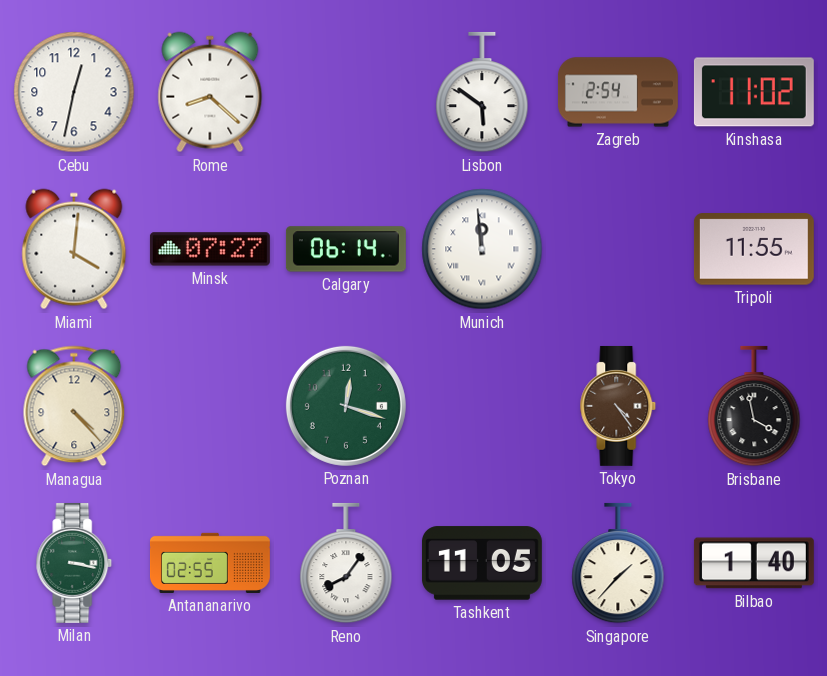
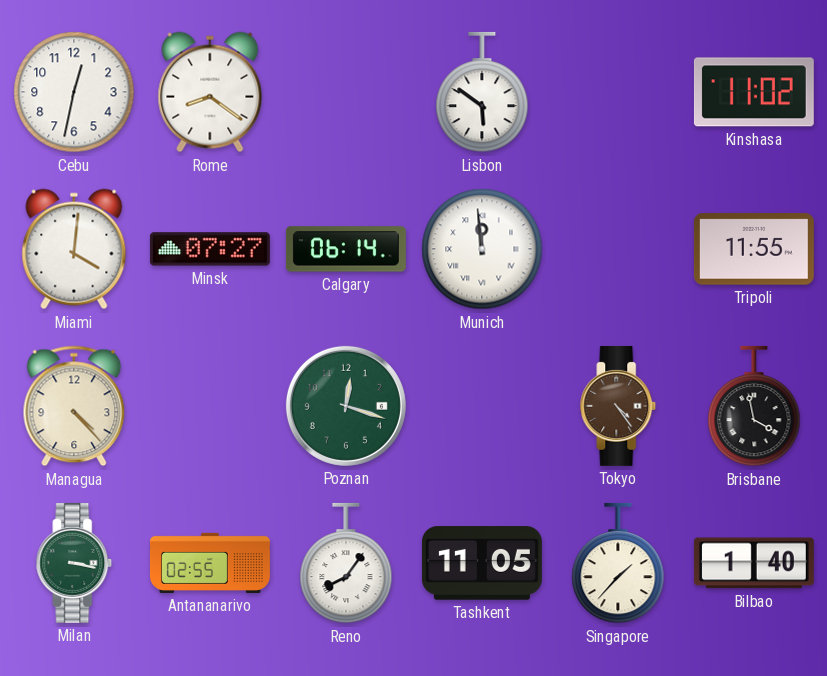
Rome: 8:22 -> 8:21
Zagreb: 2:54 -> none
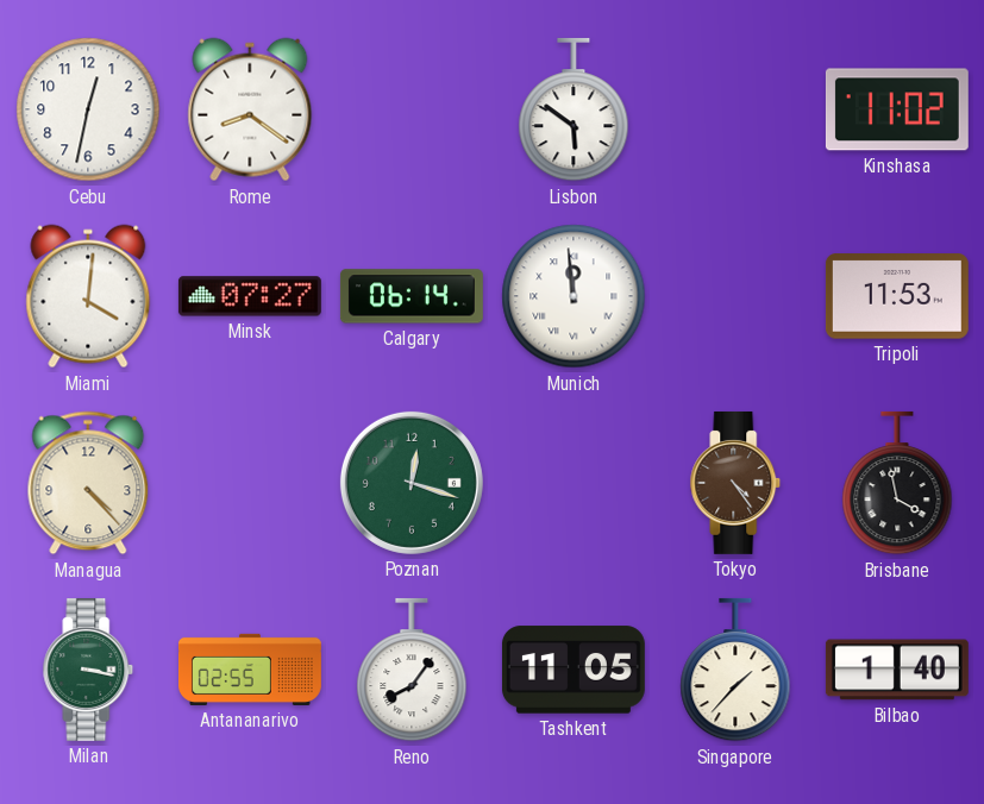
Tripoli: 11:55 -> 11:53
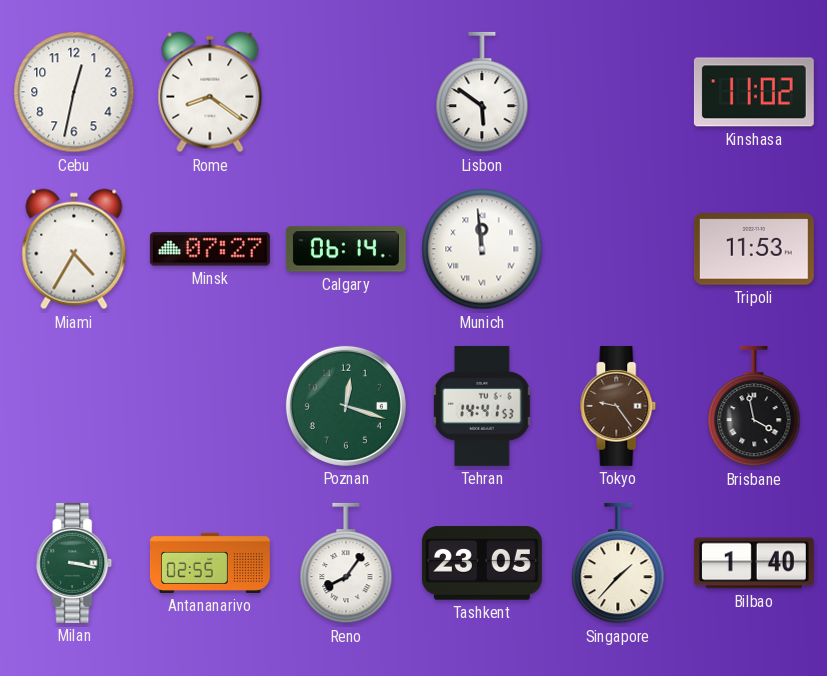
Miami: 4:01 -> 4:35
Managua: 4:23 -> none
Tehran: none -> 14:41
Tokyo: 4:24 -> 9:24
Tashkent: 11:05 -> 23:05
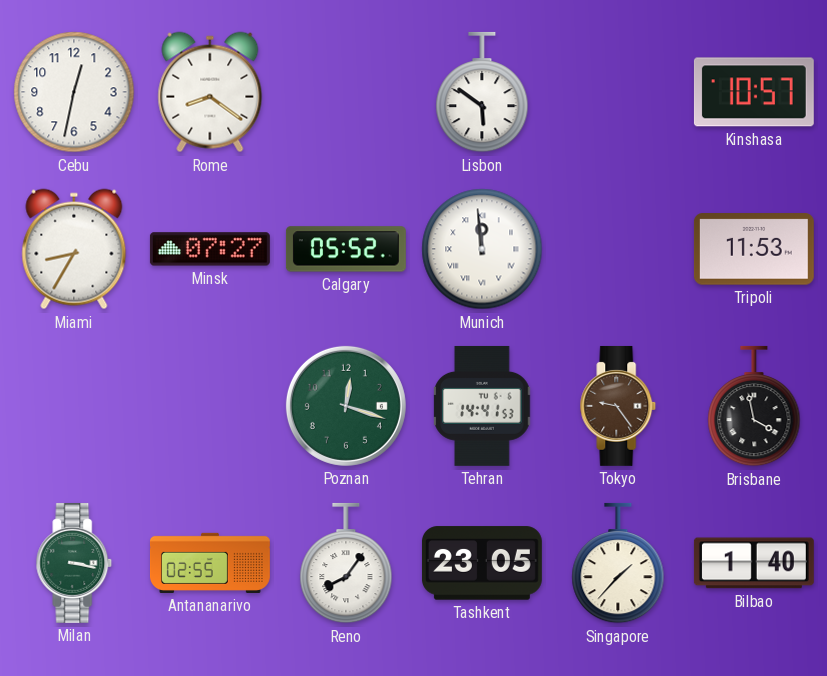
Kinshasa: 11:02 -> 10:57
Miami: 4:35 -> 8:35
Calgary: 06:14 -> 05:52
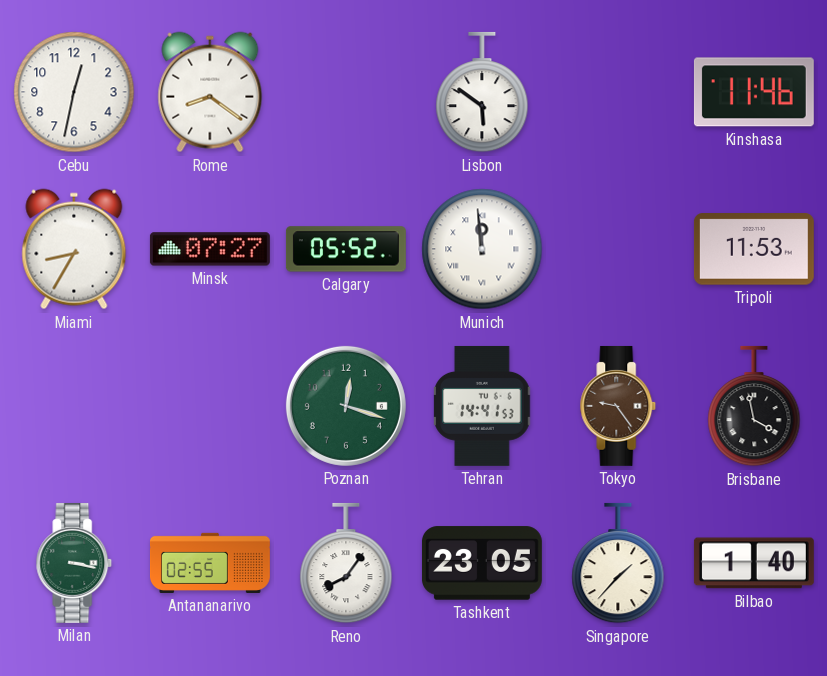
Kinshasa: 10:57 -> 11:46
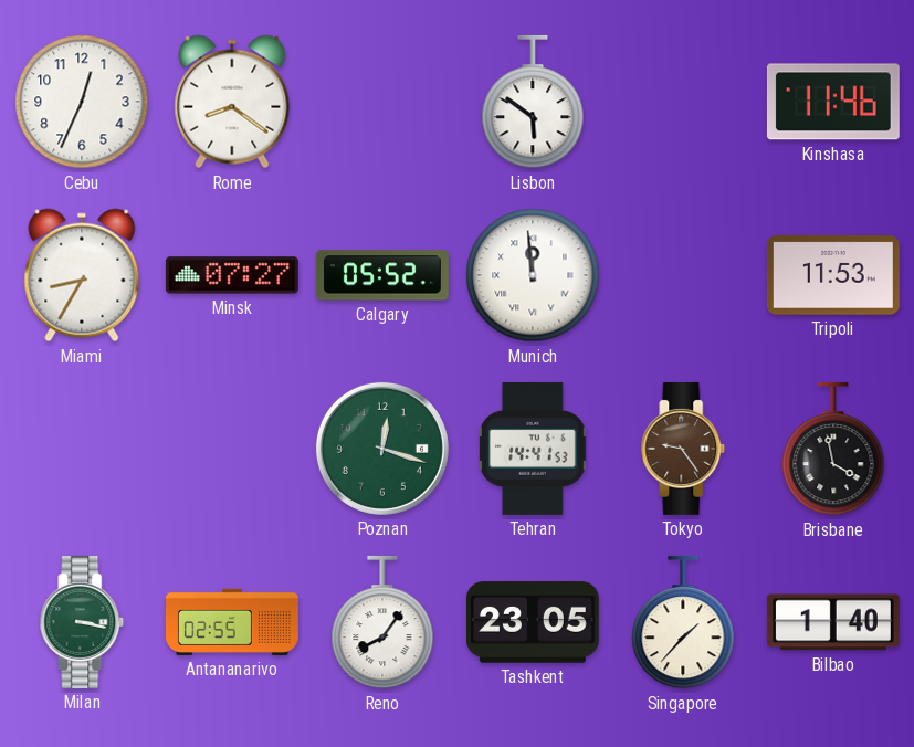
Cebu: 12:32 -> 12:34
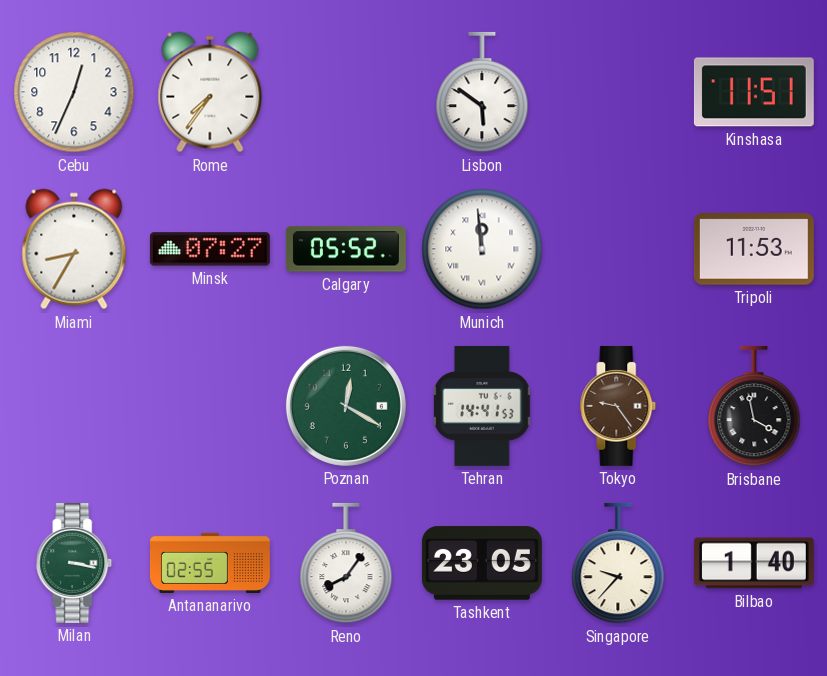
Rome: 8:21 -> 7:36
Kinshasa: 11:46 -> 11:51
Poznan: 12:18 -> 12:20
Singapore: 1:37 -> 9:37
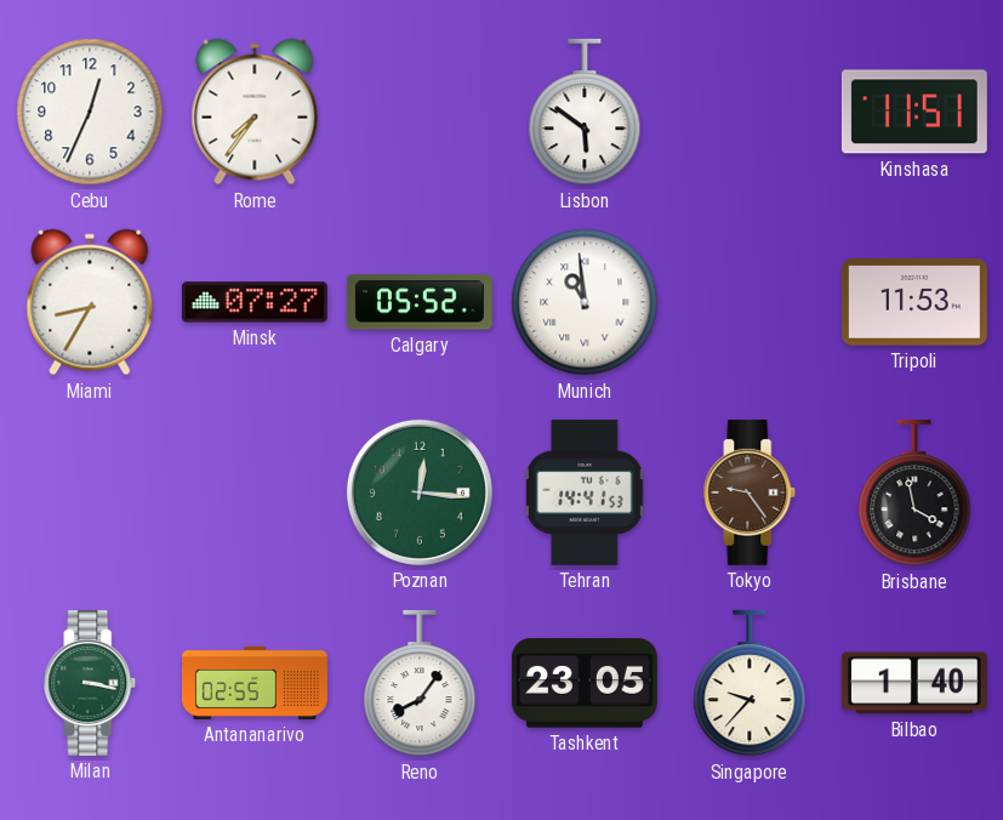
Munich: 11:59 -> 10:59
Poznan: 12:20 -> 12:16
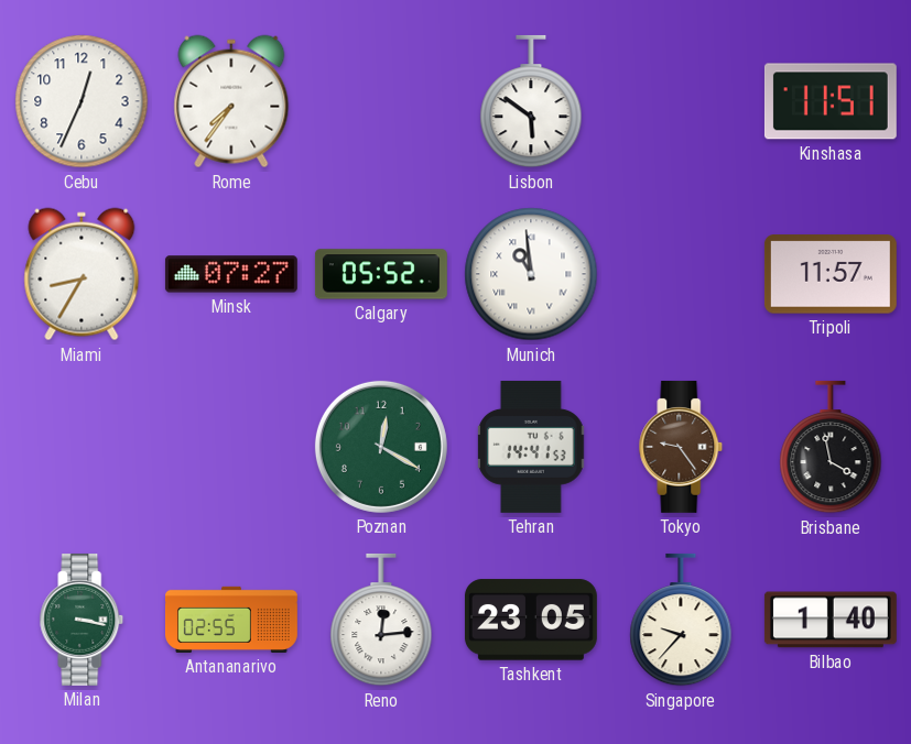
Tripoli: 11:53 -> 11:57
Poznan: 12:16 -> 12:20
Reno: 8:06 -> 12:14
